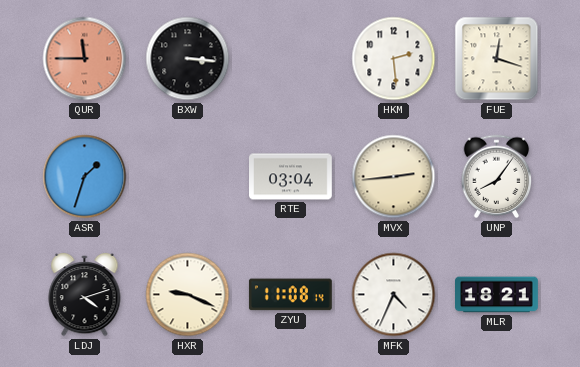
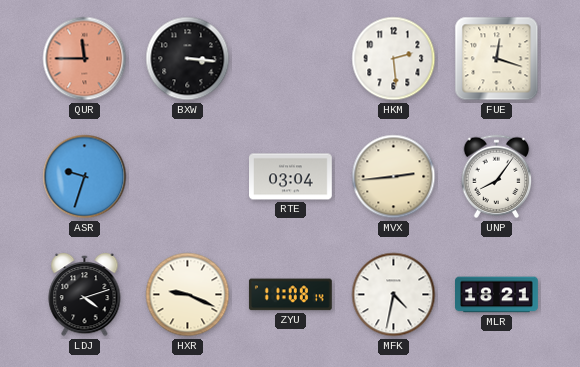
ASR: 1:33 -> 9:33
MFK: 4:34 -> 4:32
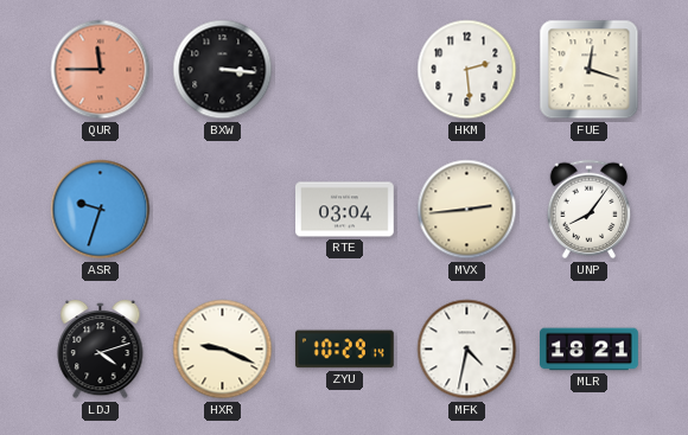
ZYU: 11:08 -> 10:29
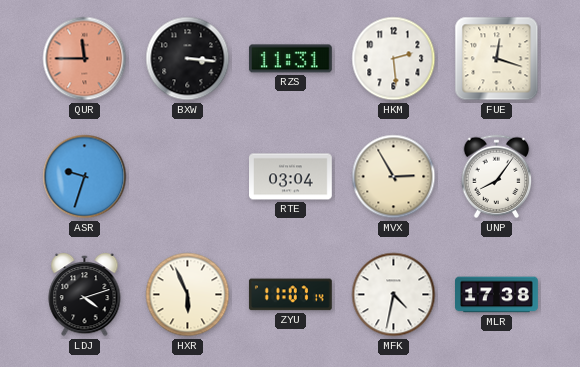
RZS: none -> 11:31
MVX: 2:44 -> 2:55
HXR: 9:19 -> 5:56
ZYU: 10:29 -> 11:07
MLR: 18:21 -> 17:38
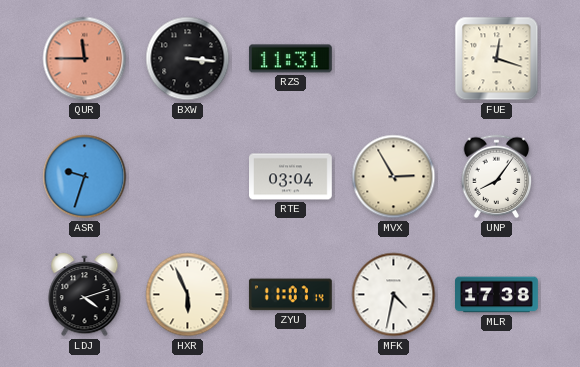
HKM: 2:29 -> none
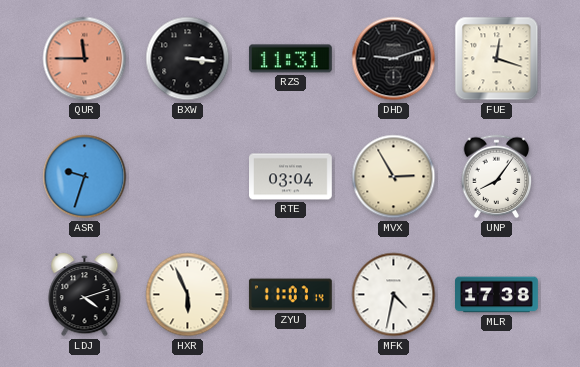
DHD: none -> 9:12
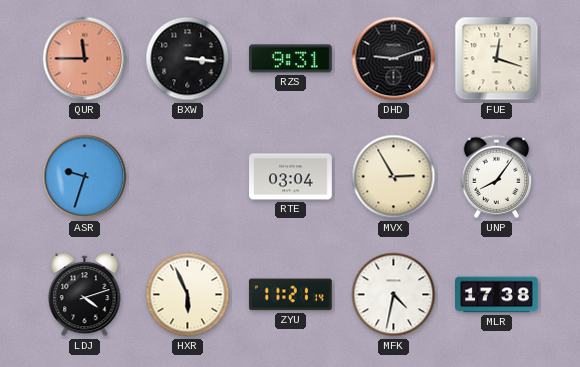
RZS: 11:31 -> 9:31
ZYU: 11:07 -> 11:21
